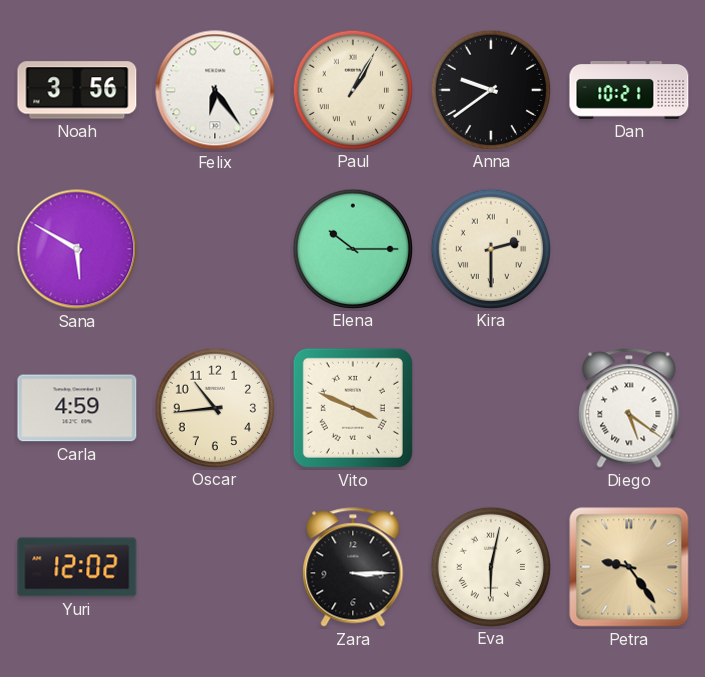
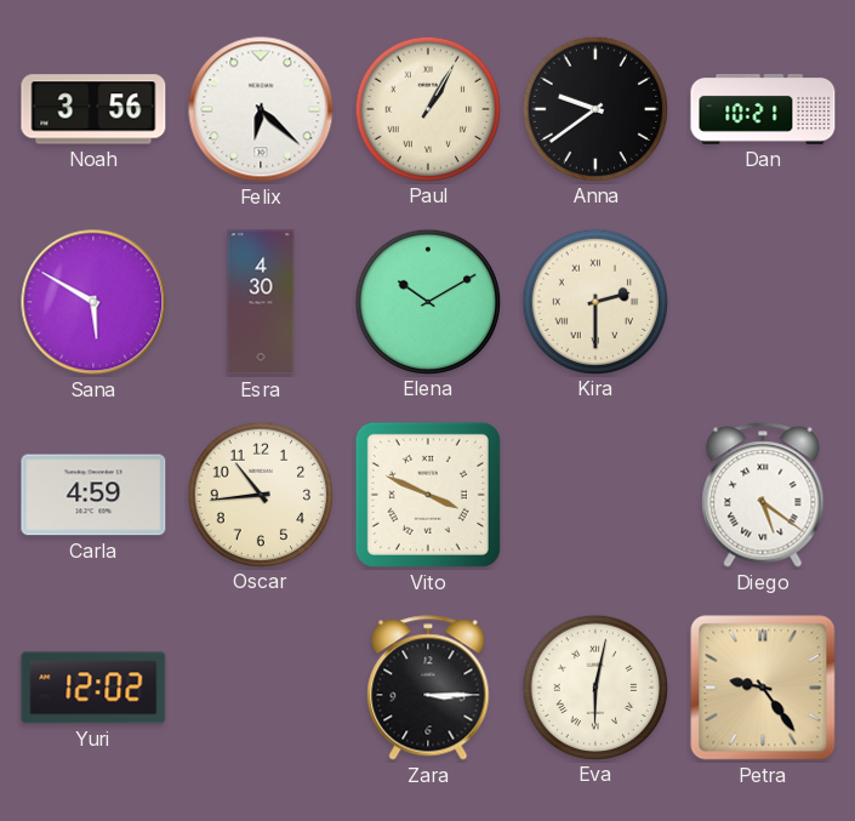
Felix: 6:24 -> 6:22
Esra: none -> 4:30
Elena: 10:15 -> 10:10
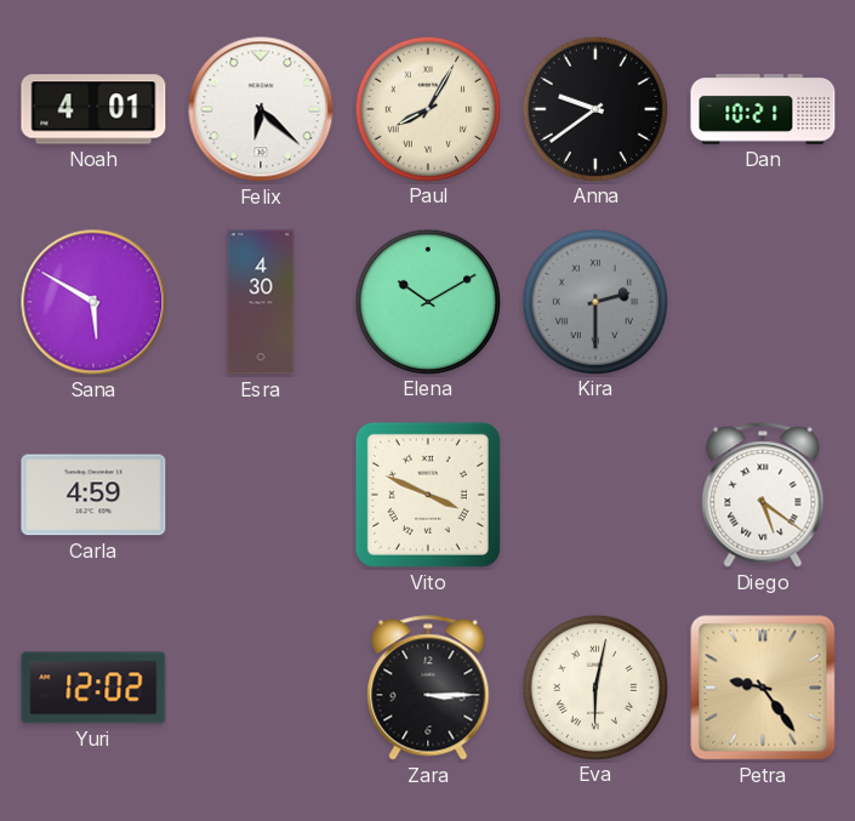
Noah: 3:56 -> 4:01
Paul: 1:05 -> 8:05
Kira dial: cream -> grey
Oscar: 10:44 -> none
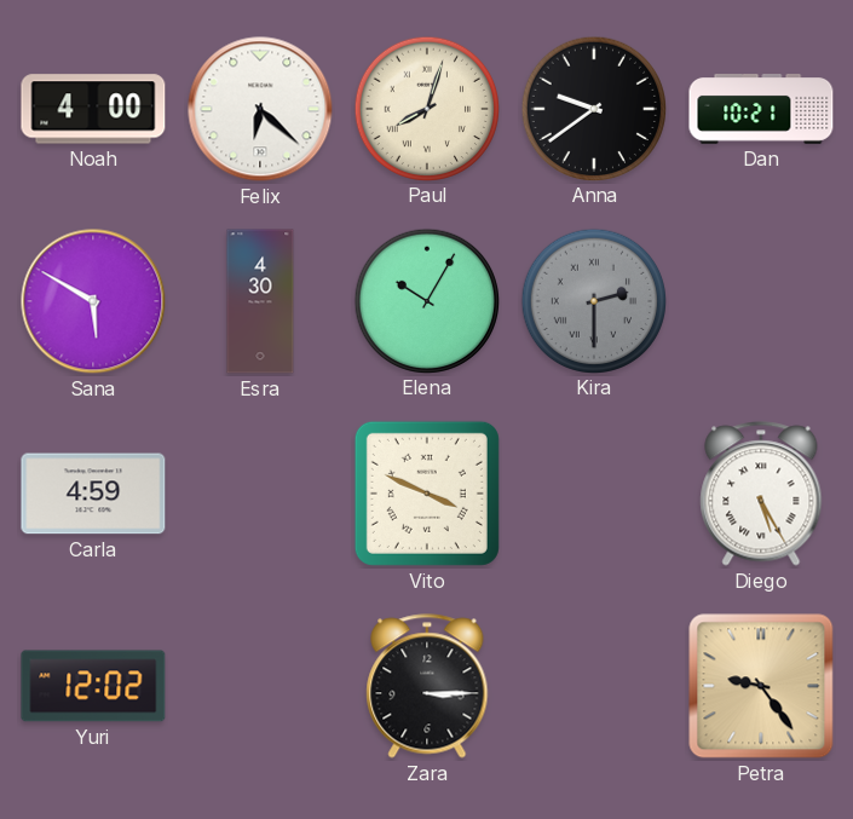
Noah: 4:01 -> 4:00
Paul: 8:05 -> 8:03
Elena: 10:10 -> 10:05
Diego: 5:21 -> 5:25
Eva: 6:02 -> none
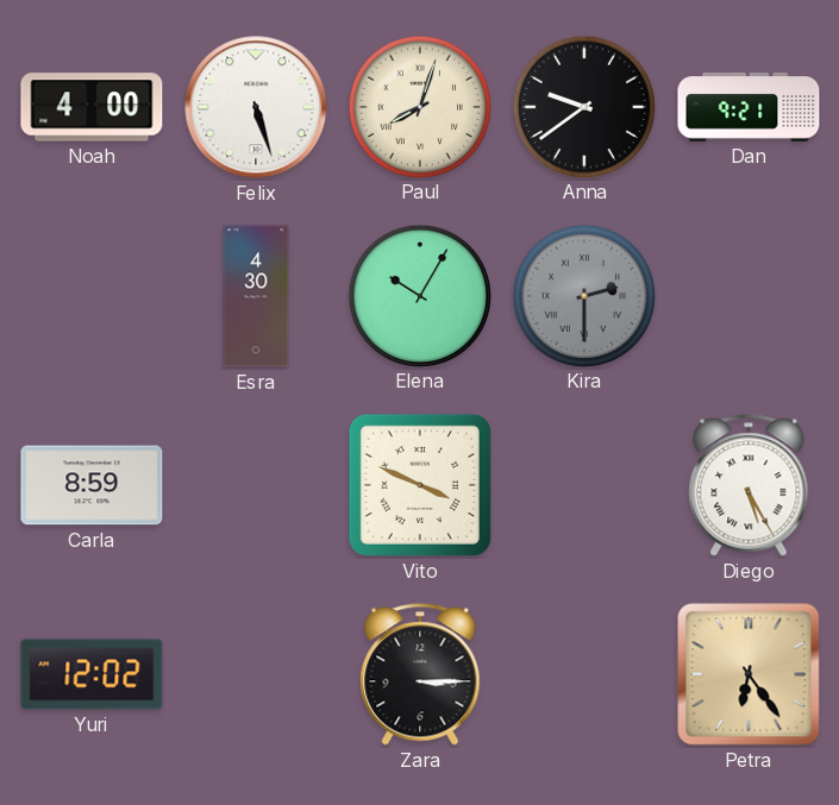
Felix: 6:22 -> 5:27
Dan: 10:21 -> 9:21
Sana: 5:50 -> none
Carla: 4:59 -> 8:59
Petra: 9:24 -> 6:24
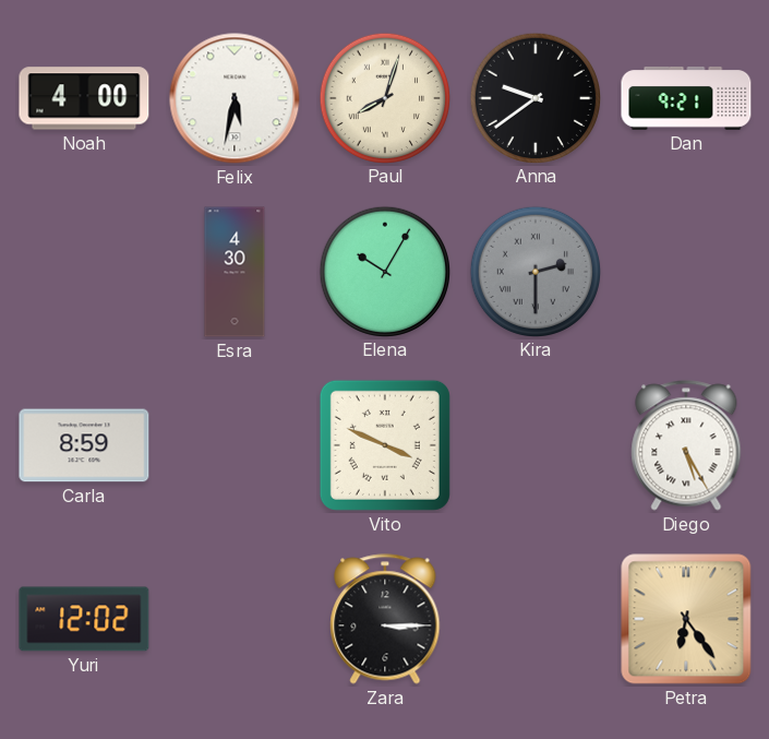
Felix: 5:27 -> 5:32
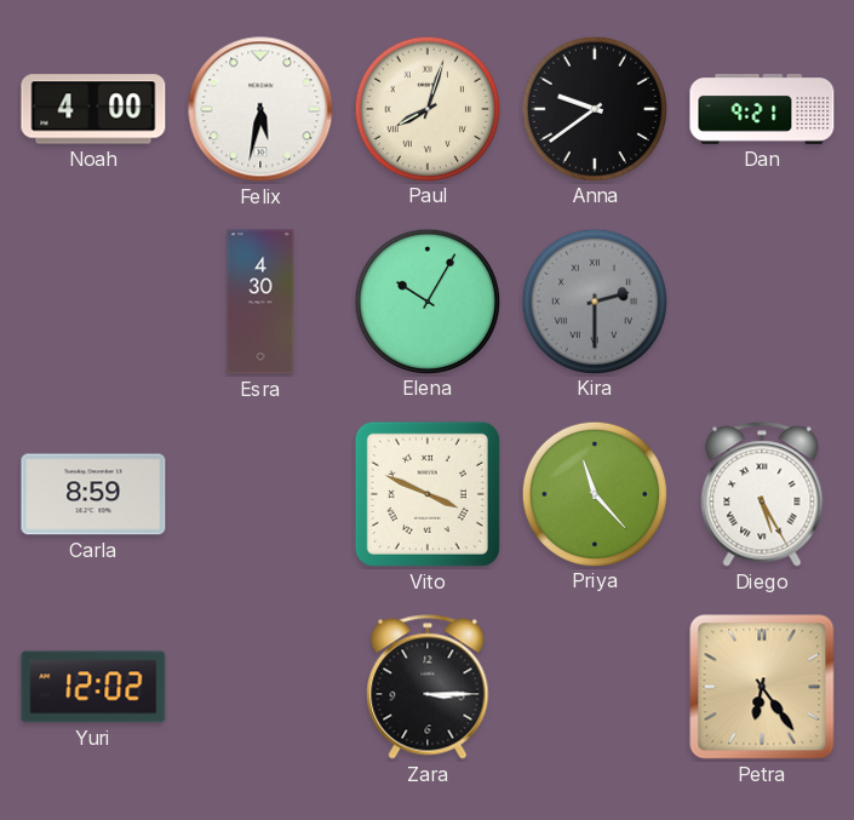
Priya: none -> 11:23
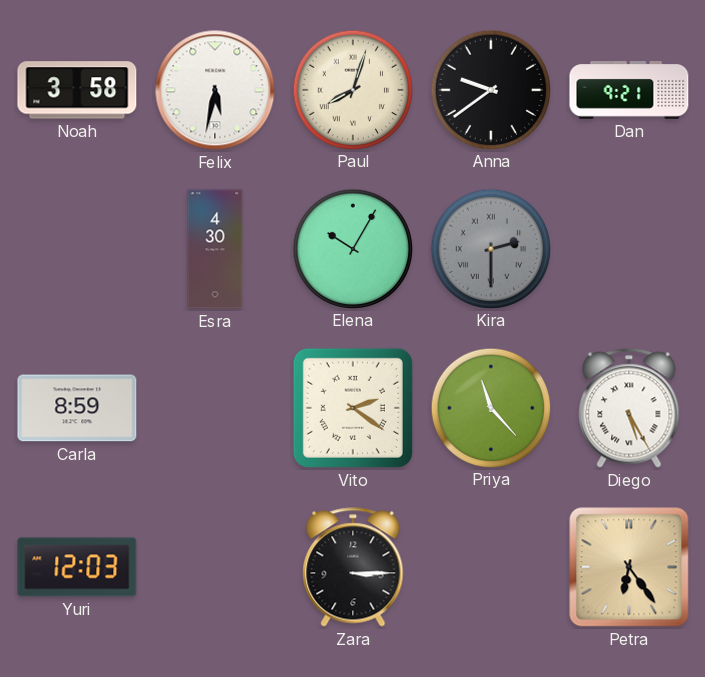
Noah: 4:00 -> 3:58
Vito: 3:49 -> 2:21
Yuri: 12:02 -> 12:03
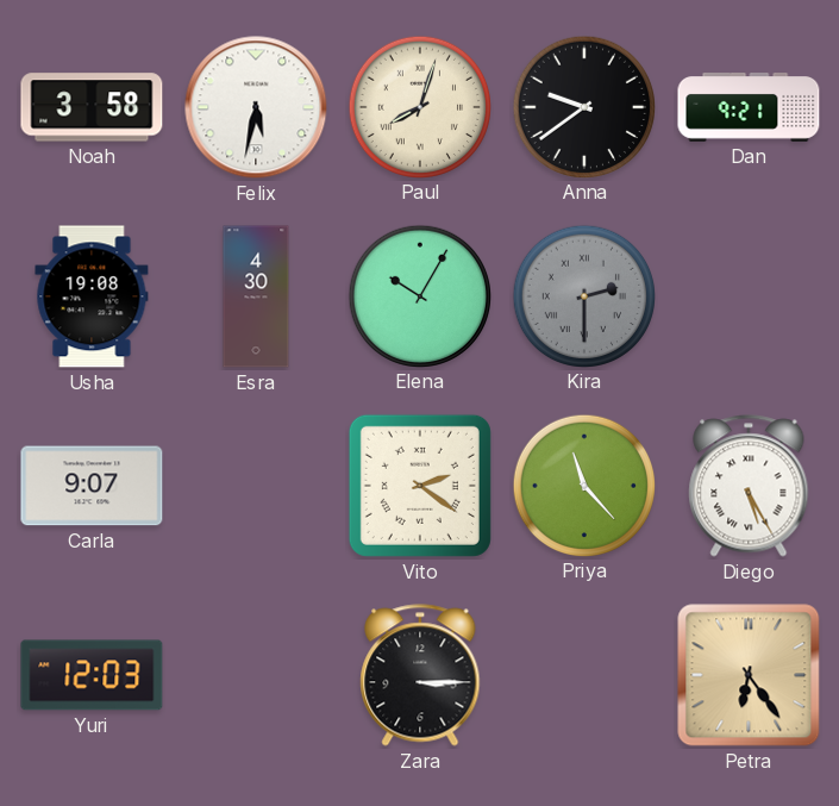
Usha: none -> 19:08
Carla: 8:59 -> 9:07
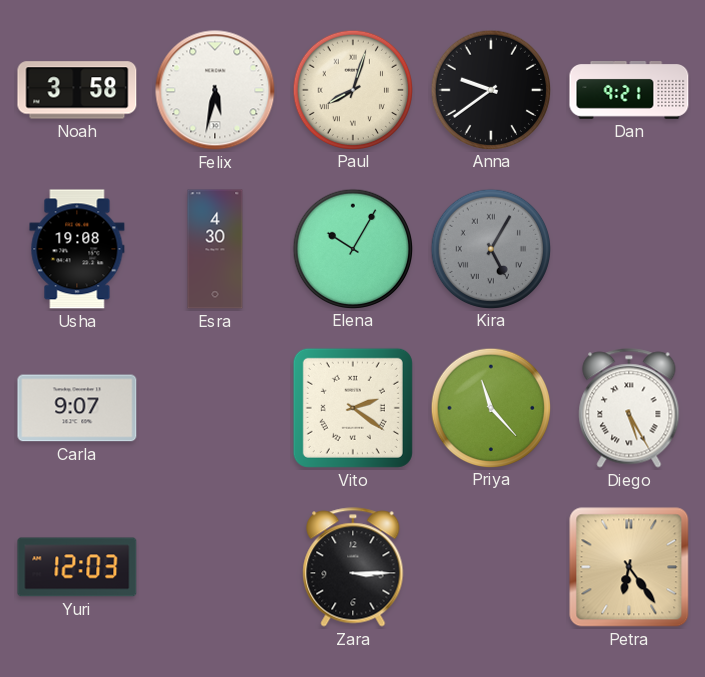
Kira: 2:30 -> 5:05
